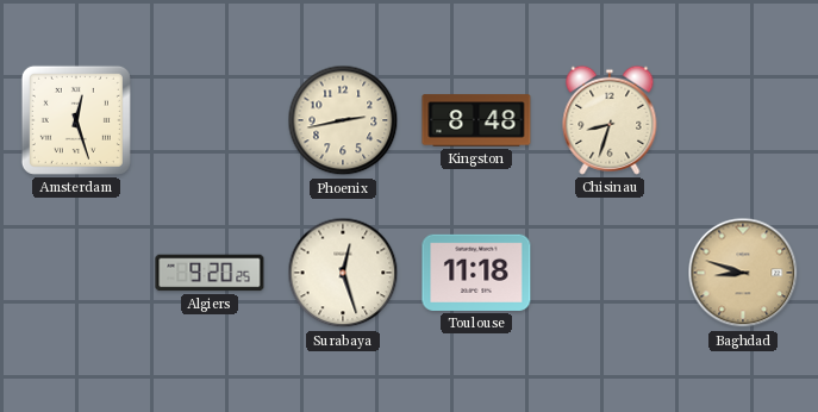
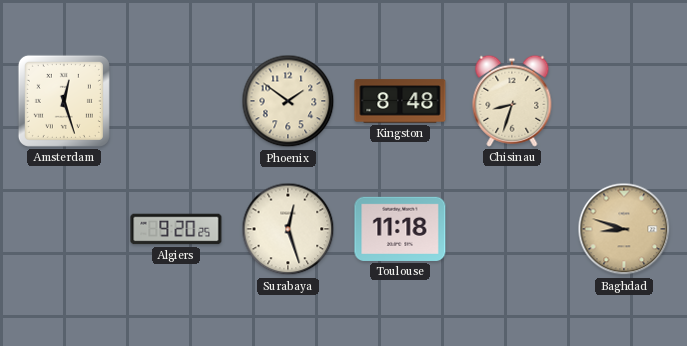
Phoenix: 2:43 -> 1:51
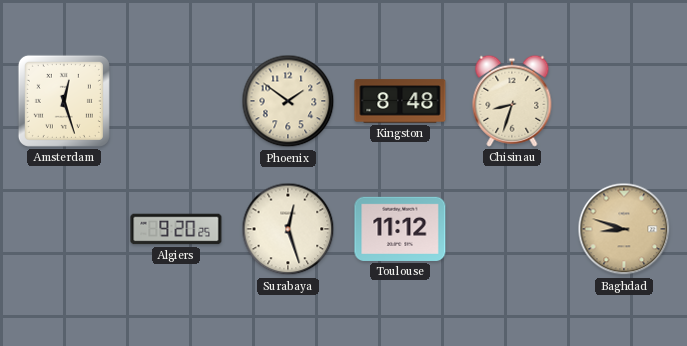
Toulouse: 11:18 -> 11:12
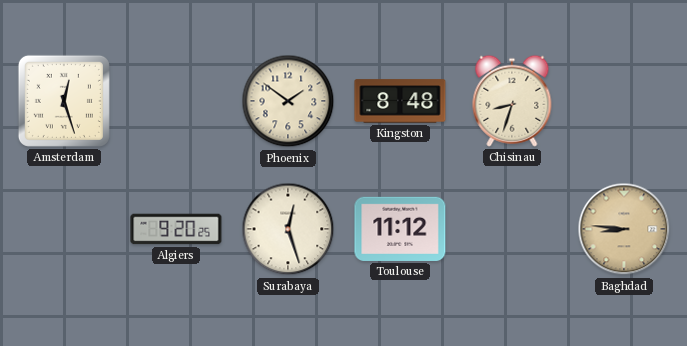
Baghdad: 8:48 -> 8:46
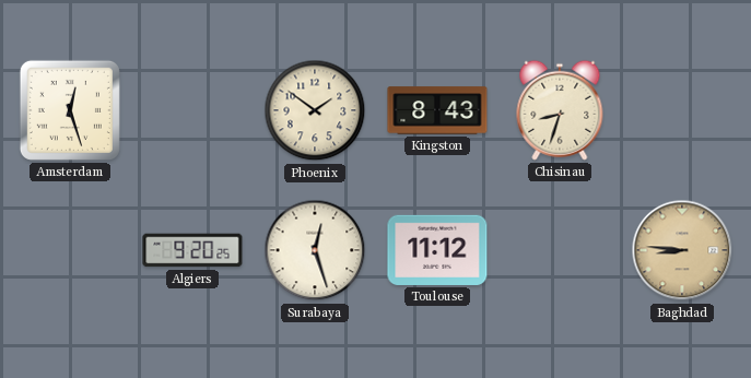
Kingston: 8:48 -> 8:43
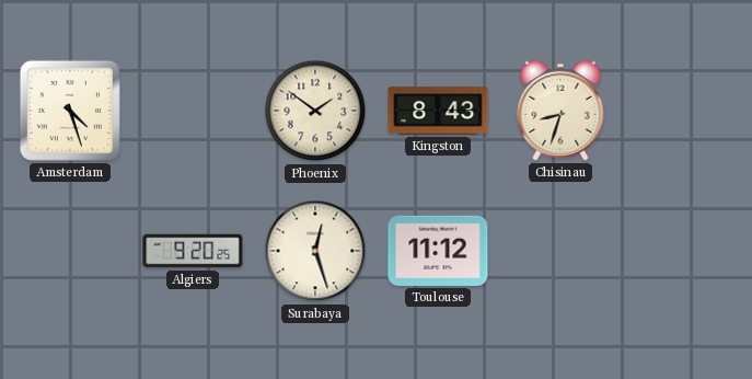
Amsterdam: 12:27 -> 4:27
Baghdad: 8:46 -> none
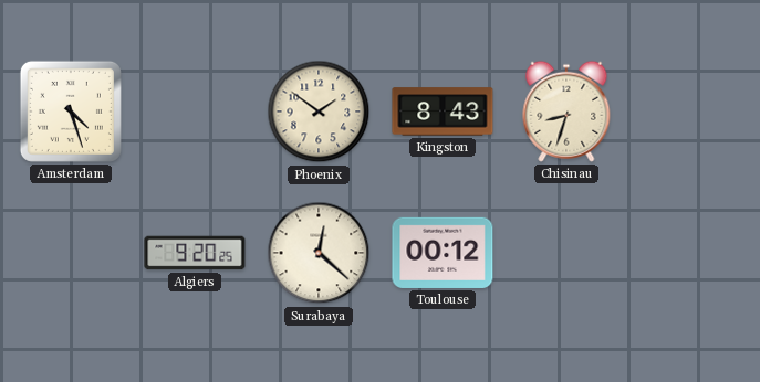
Surabaya: 12:27 -> 12:22
Toulouse: 11:12 -> 00:12
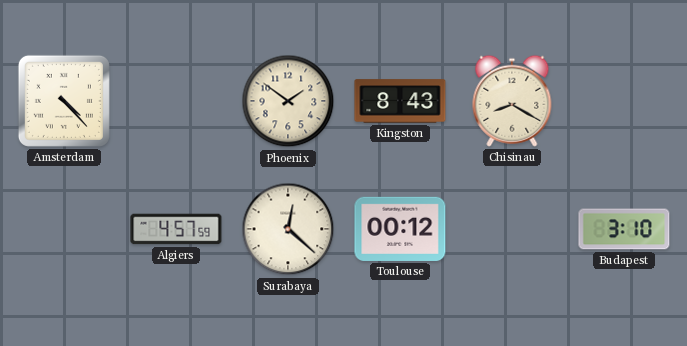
Amsterdam: 4:27 -> 4:23
Chisinau: 8:33 -> 8:20
Algiers: 9:20 -> 4:57
Budapest: none -> 3:10
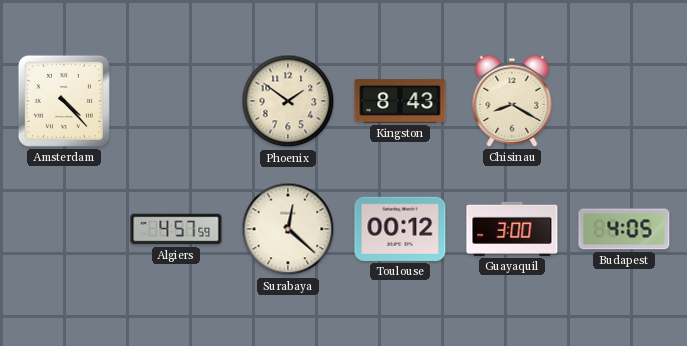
Guayaquil: none -> 3:00
Budapest: 3:10 -> 4:05
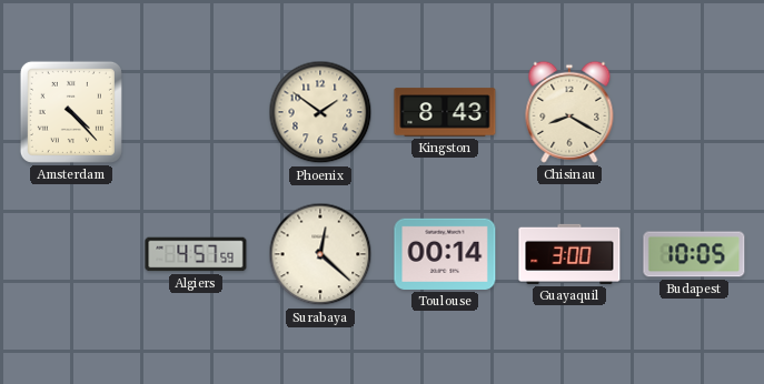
Toulouse: 00:12 -> 00:14
Budapest: 4:05 -> 10:05
